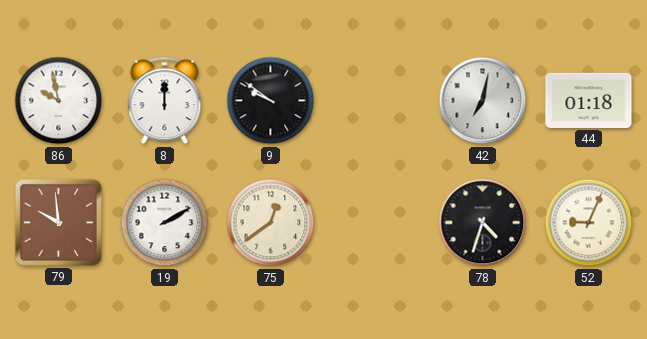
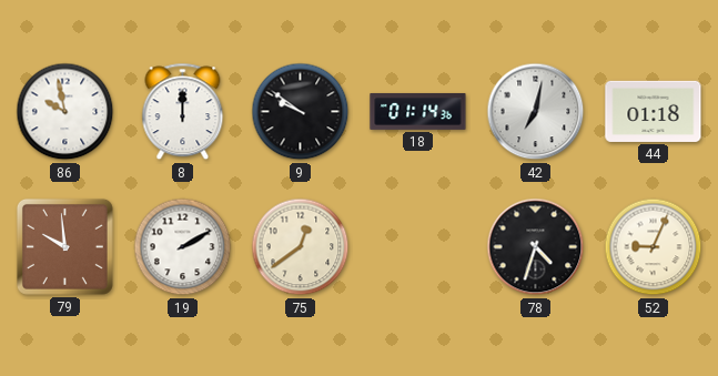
18: none -> 01:14
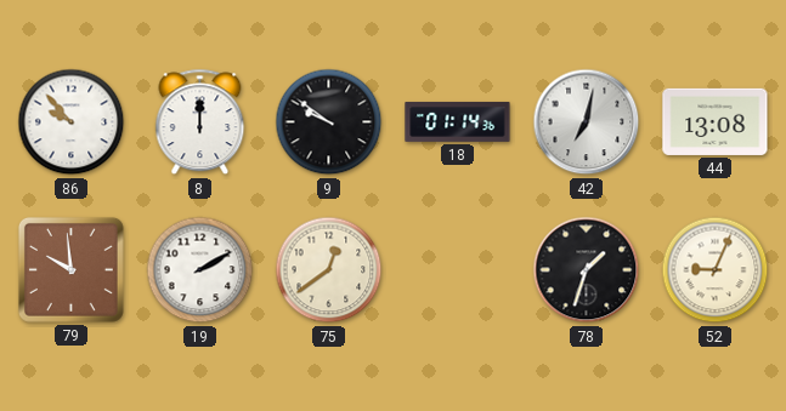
86: 9:58 -> 9:53
44: 01:18 -> 13:08
78: 4:33 -> 1:33
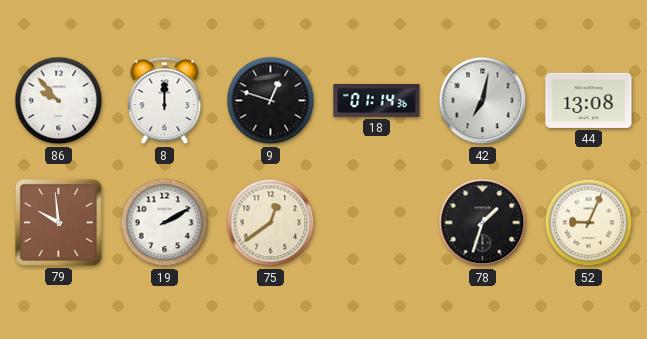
9: 9:51 -> 12:48
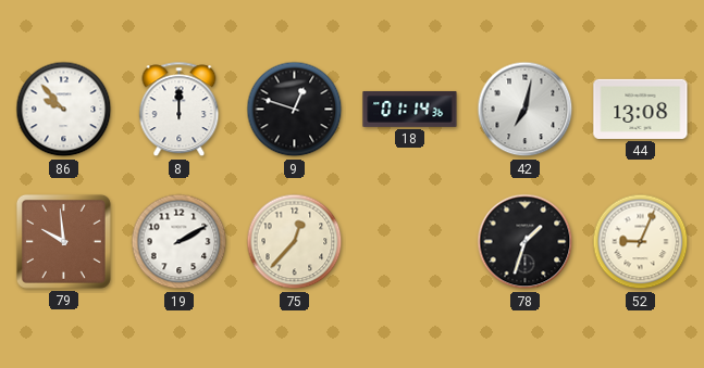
75: 12:39 -> 12:37
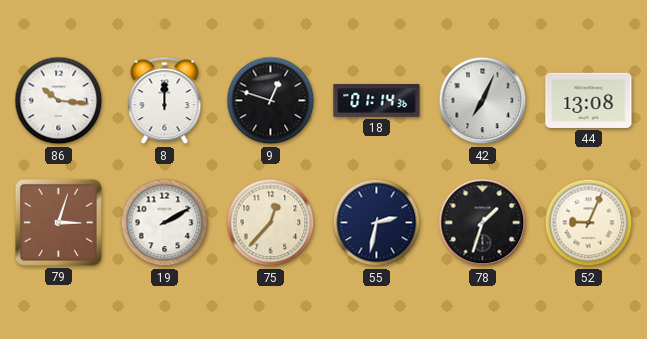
86: 9:53 -> 10:16
42: 7:02 -> 7:04
79: 9:59 -> 3:03
55: none -> 2:32
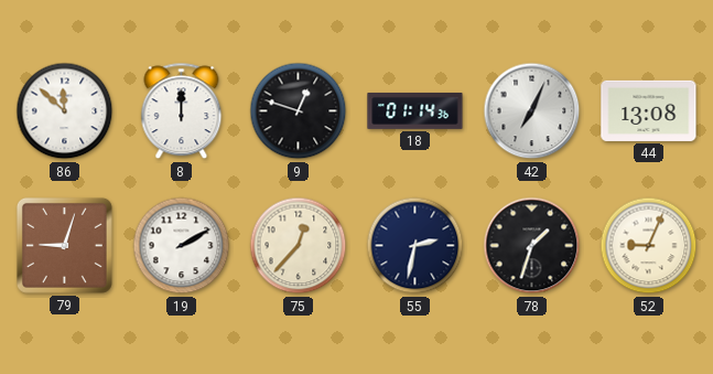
86: 10:16 -> 11:52
79: 3:03 -> 9:03
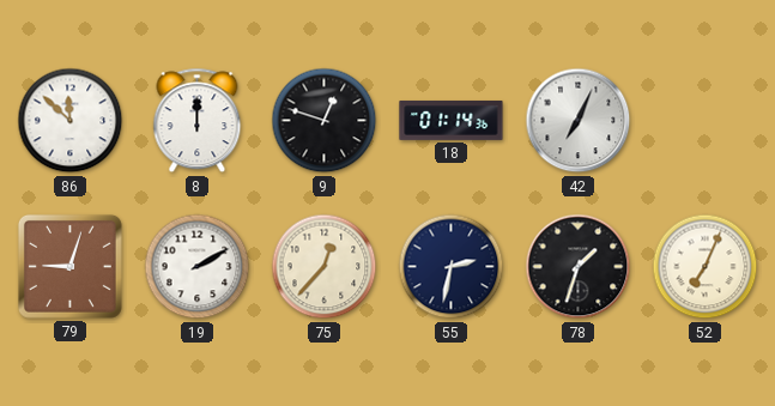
44: 13:08 -> none
52: 9:04 -> 7:04
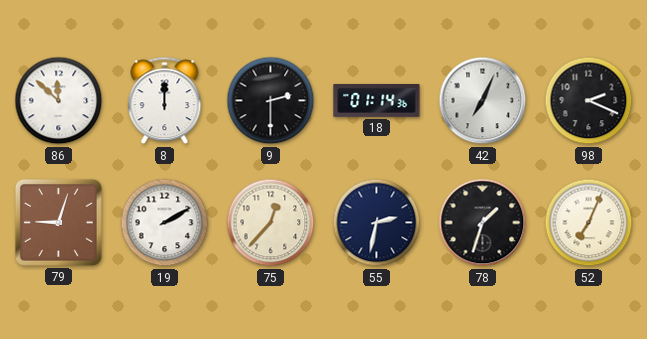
9: 12:48 -> 2:30
98: none -> 2:19
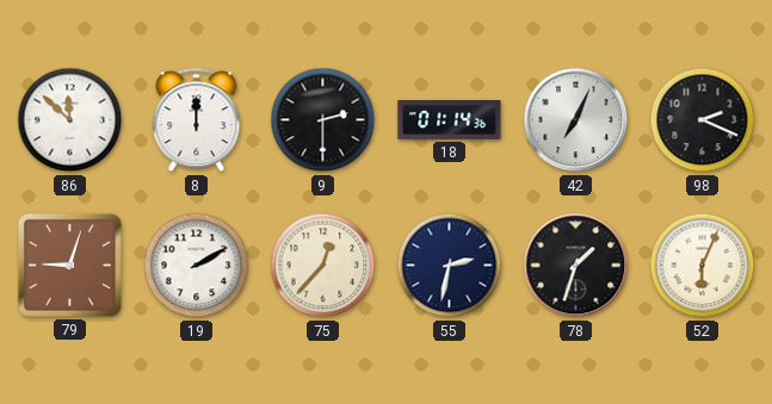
52: 7:04 -> 6:04
